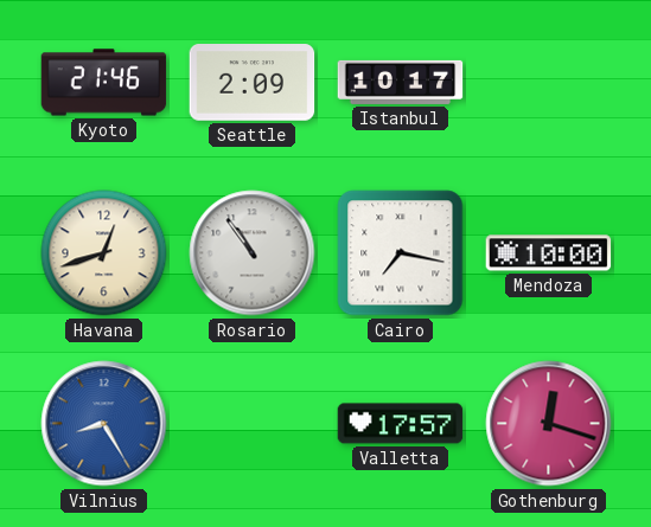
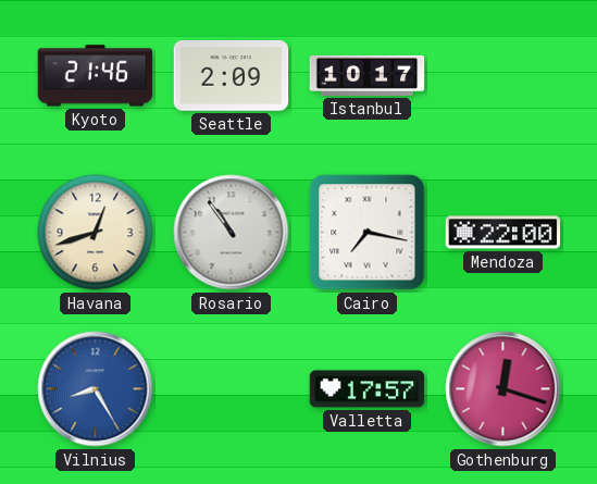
Mendoza: 10:00 -> 22:00
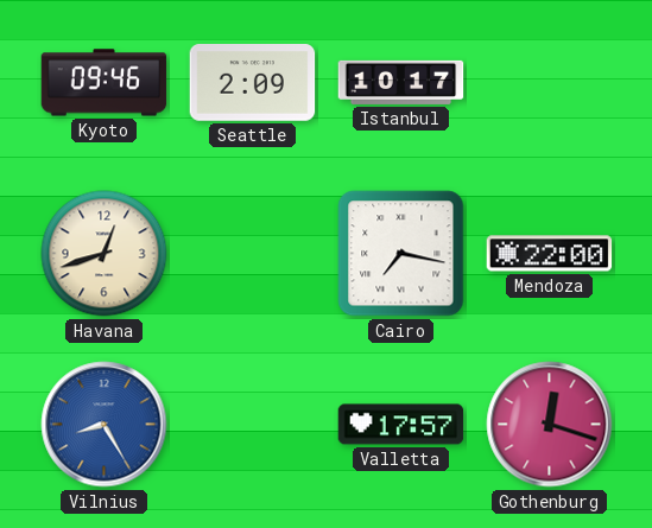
Kyoto: 21:46 -> 09:46
Rosario: 10:54 -> none
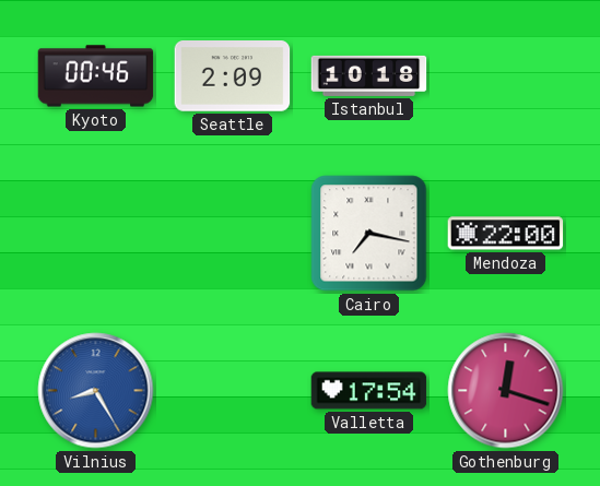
Kyoto: 09:46 -> 00:46
Istanbul: 10:17 -> 10:18
Havana: 12:42 -> none
Valletta: 17:57 -> 17:54
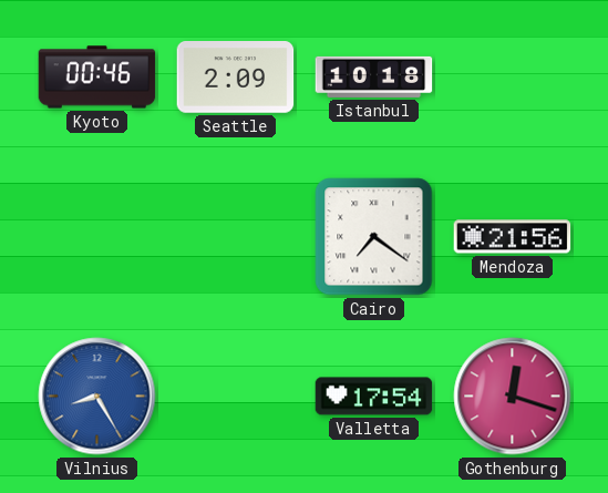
Cairo: 7:17 -> 7:21
Mendoza: 22:00 -> 21:56
